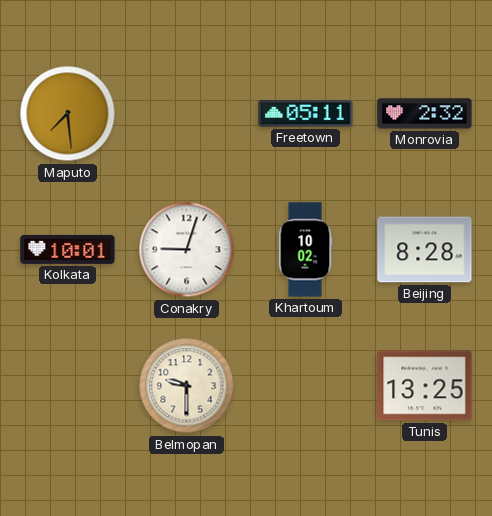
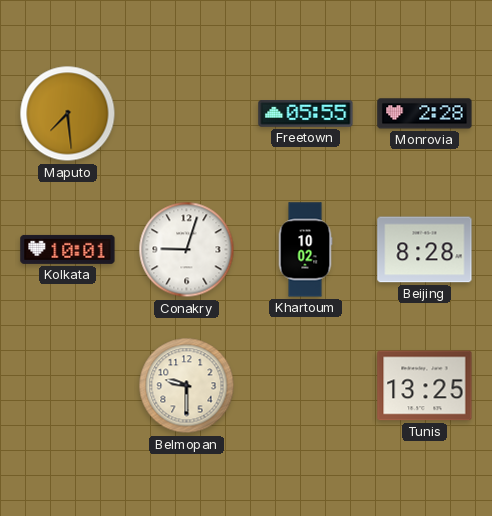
Freetown: 05:11 -> 05:55
Monrovia: 2:32 -> 2:28
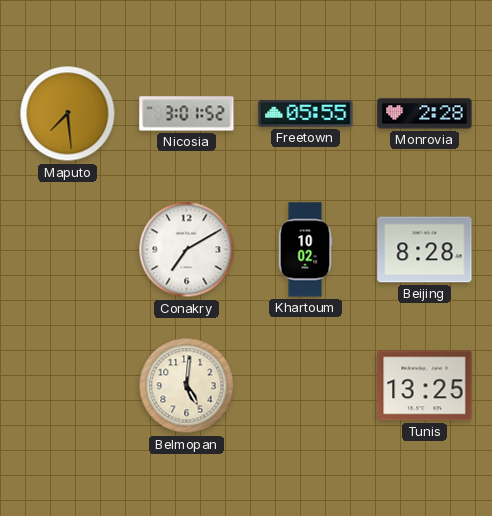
Nicosia: none -> 3:01
Kolkata: 10:01 -> none
Conakry: 9:03 -> 7:10
Belmopan: 9:30 -> 5:01
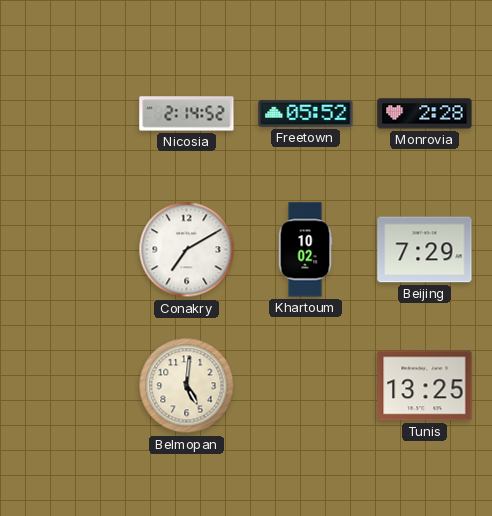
Maputo: 7:29 -> none
Nicosia: 3:01 -> 2:14
Freetown: 05:55 -> 05:52
Beijing: 8:28 -> 7:29
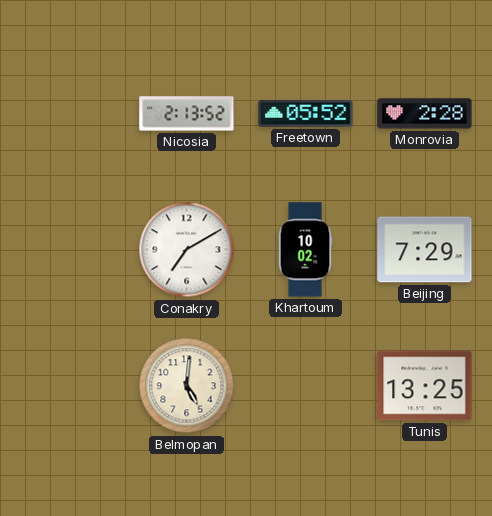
Nicosia: 2:14 -> 2:13
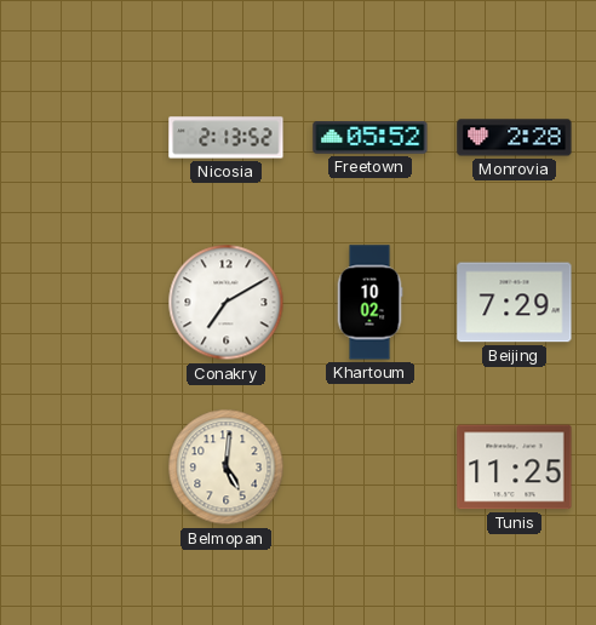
Tunis: 13:25 -> 11:25
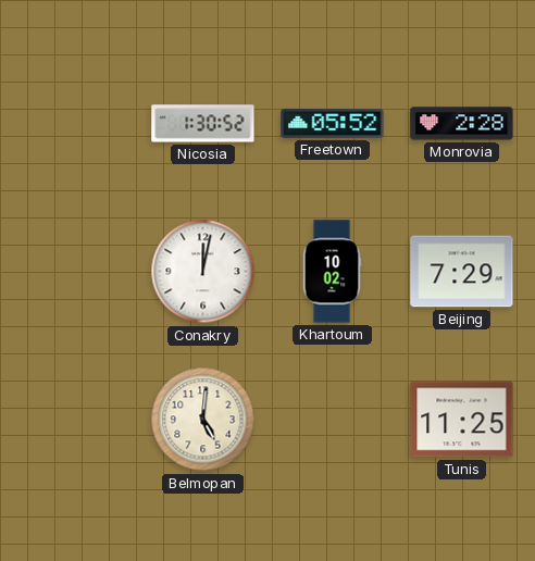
Nicosia: 2:13 -> 1:30
Conakry: 7:10 -> 12:02
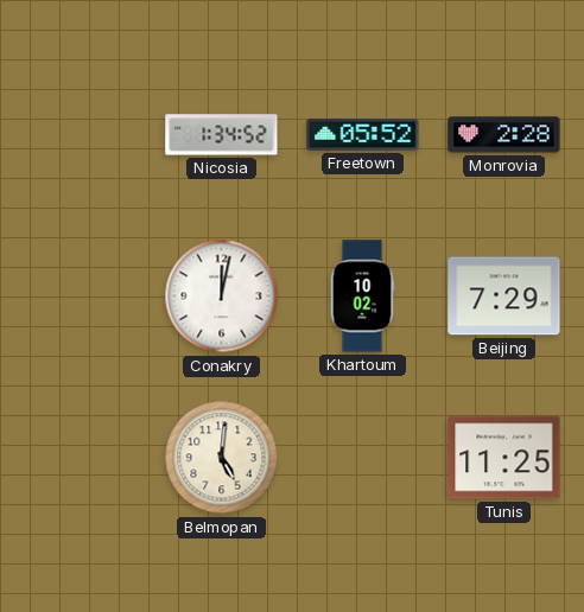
Nicosia: 1:30 -> 1:34
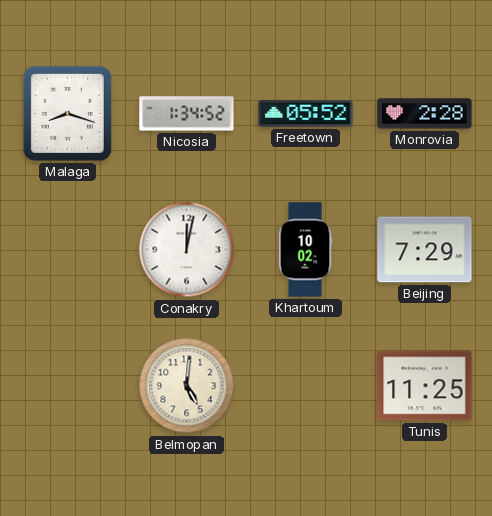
Malaga: none -> 8:18
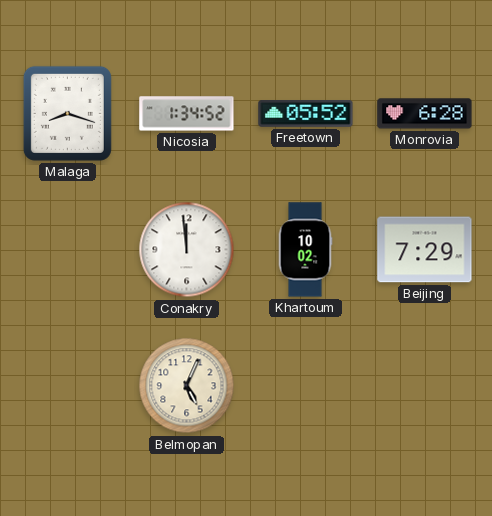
Monrovia: 2:28 -> 6:28
Conakry: 12:02 -> 11:59
Belmopan: 5:01 -> 5:04
Tunis: 11:25 -> none
